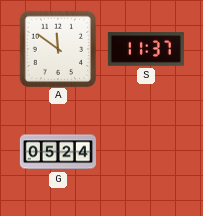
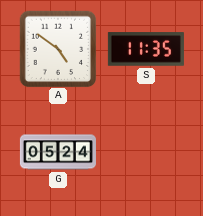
A: 11:51 -> 4:51
S: 11:37 -> 11:35
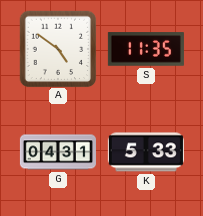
G: 05:24 -> 04:31
K: none -> 5:33
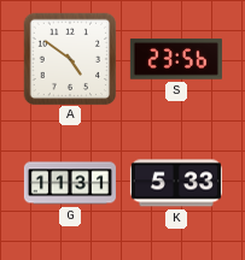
S: 11:35 -> 23:56
G: 04:31 -> 11:31
